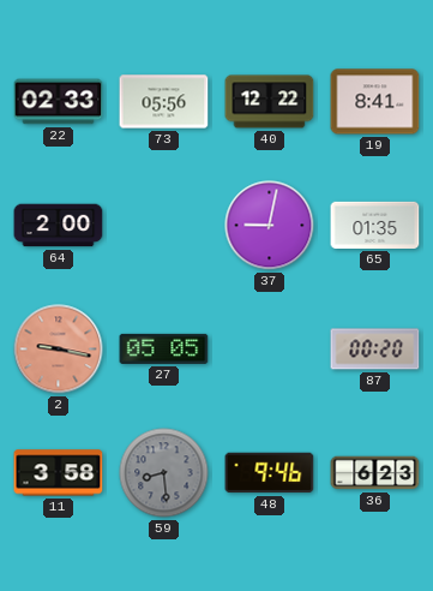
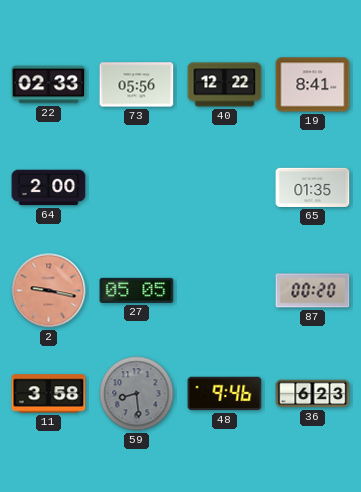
37: 9:02 -> none
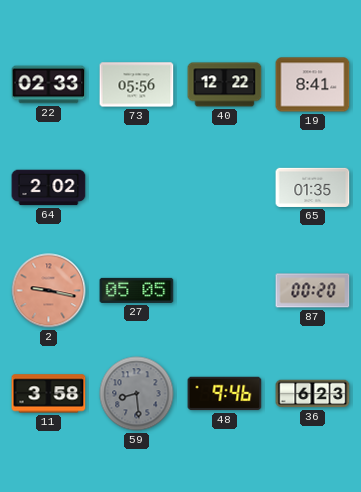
64: 2:00 -> 2:02
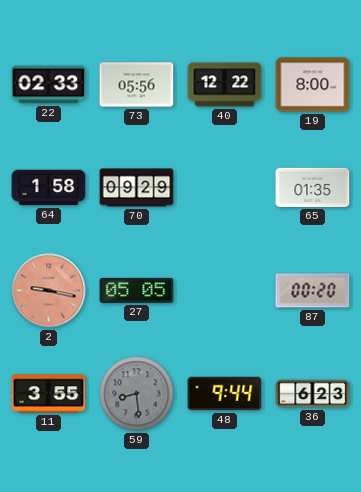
19: 8:41 -> 8:00
64: 2:02 -> 1:58
70: none -> 09:29
11: 3:58 -> 3:55
48: 9:46 -> 9:44
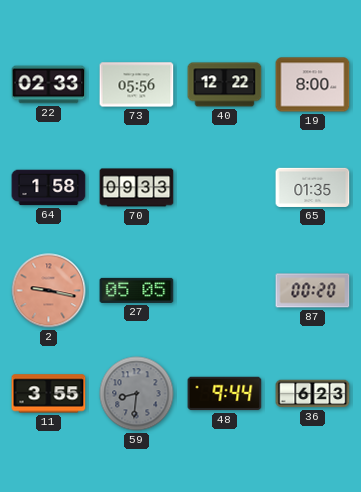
70: 09:29 -> 09:33
59: 8:29 -> 8:31
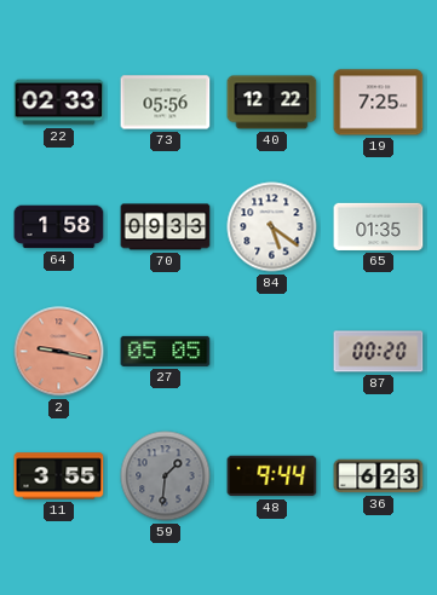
19: 8:00 -> 7:25
84: none -> 5:21
59: 8:31 -> 1:31
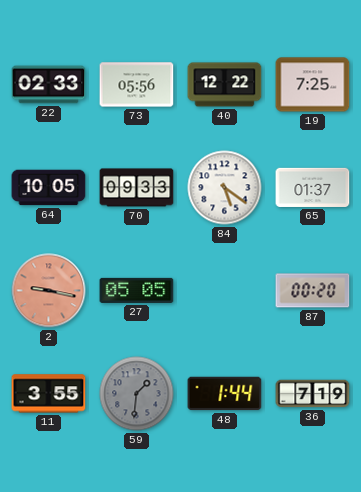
64: 1:58 -> 10:05
65: 01:35 -> 01:37
48: 9:44 -> 1:44
36: 6:23 -> 7:19
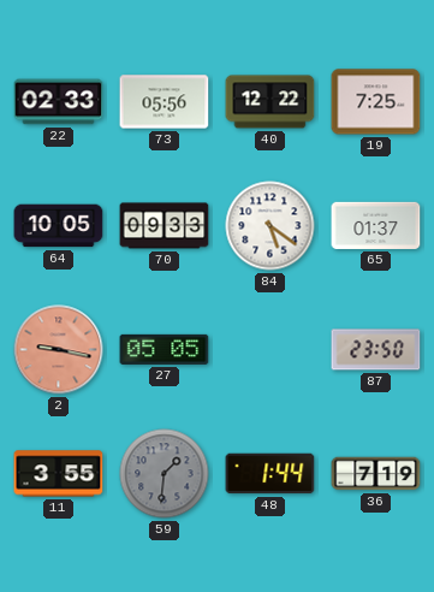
87: 00:20 -> 23:50
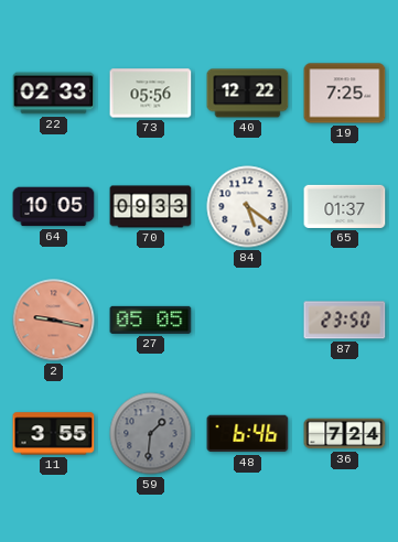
48: 1:44 -> 6:46
36: 7:19 -> 7:24
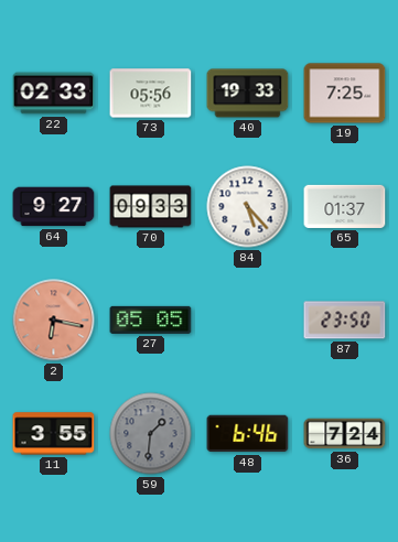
40: 12:22 -> 19:33
64: 10:05 -> 9:27
84: 5:21 -> 5:23
2: 9:17 -> 6:17
